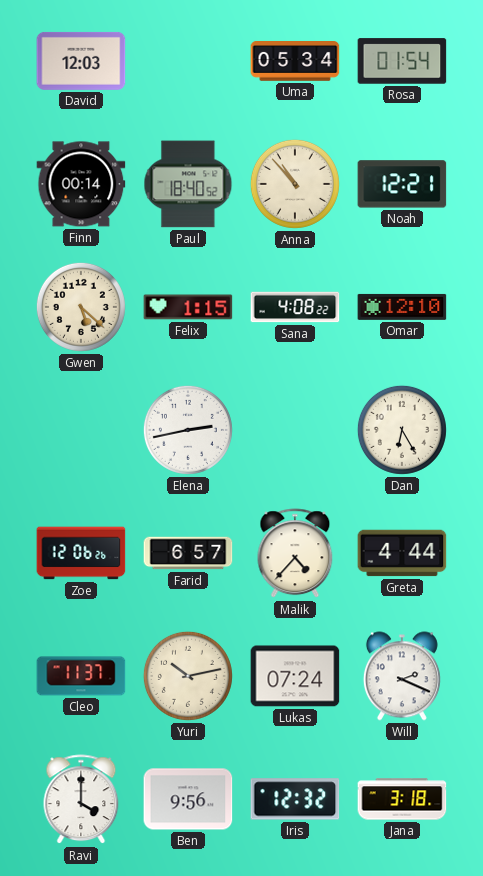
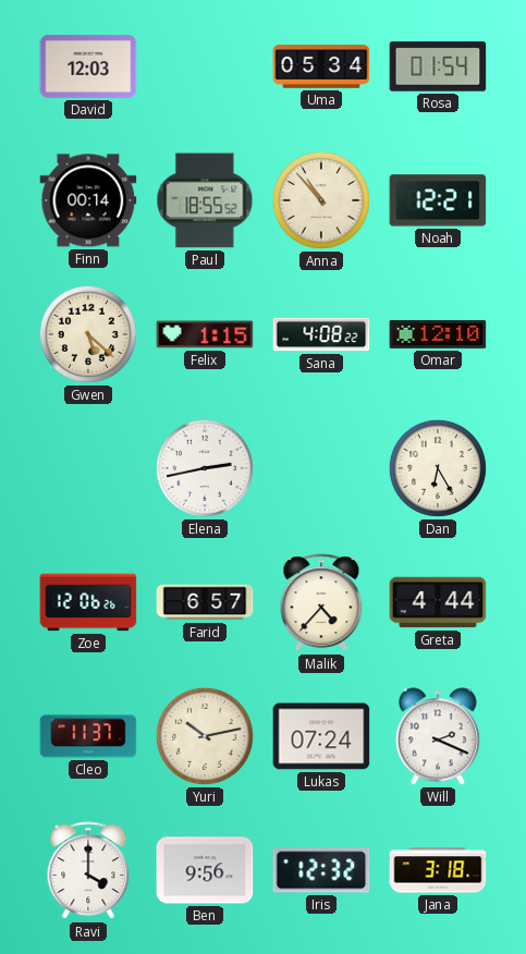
Paul: 18:40 -> 18:55
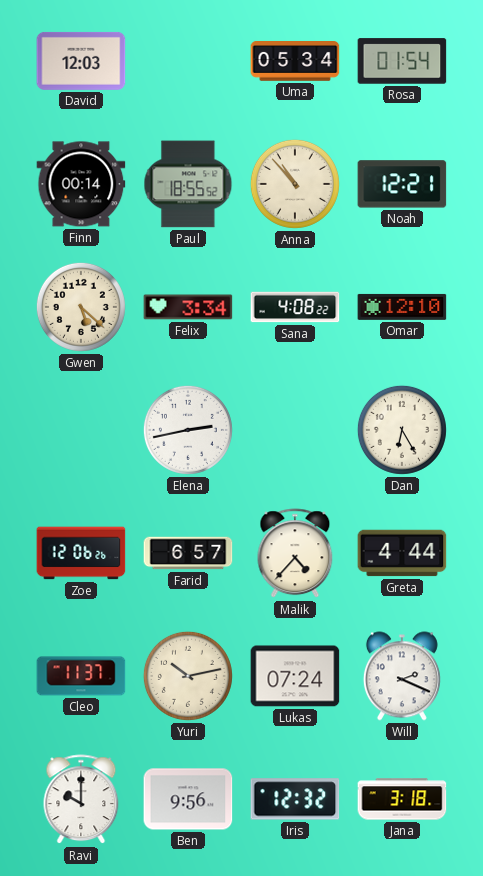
Felix: 1:15 -> 3:34
Ravi: 4:00 -> 10:00
